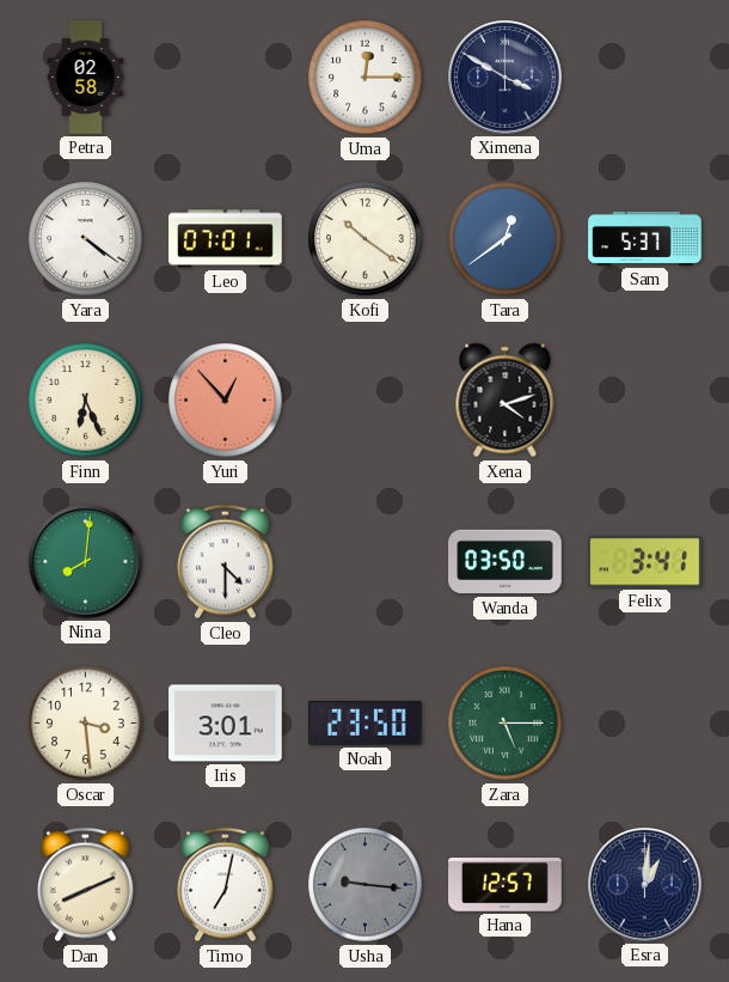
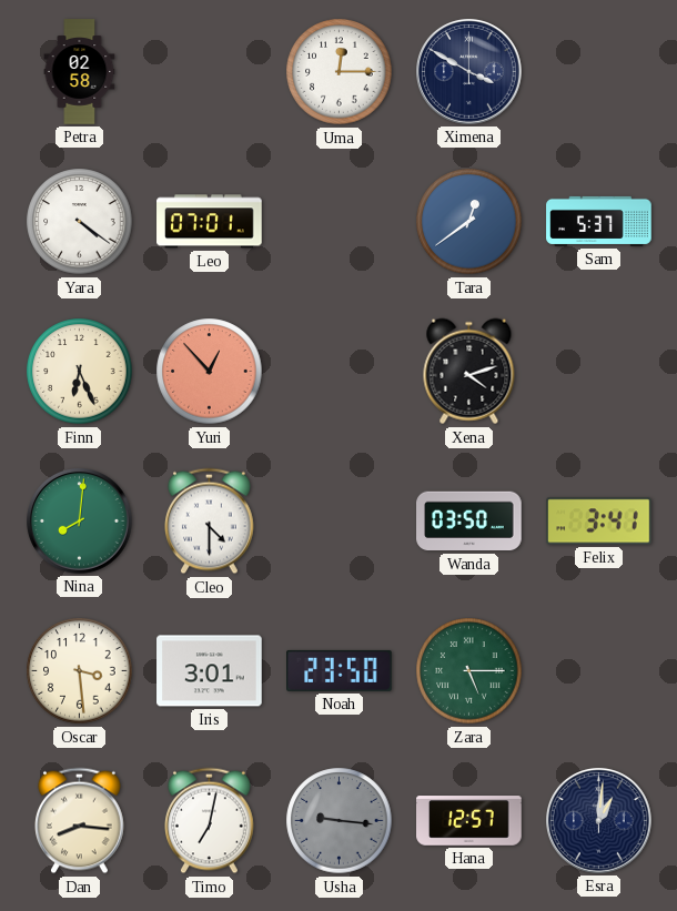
Kofi: 10:21 -> none
Dan: 8:11 -> 8:16
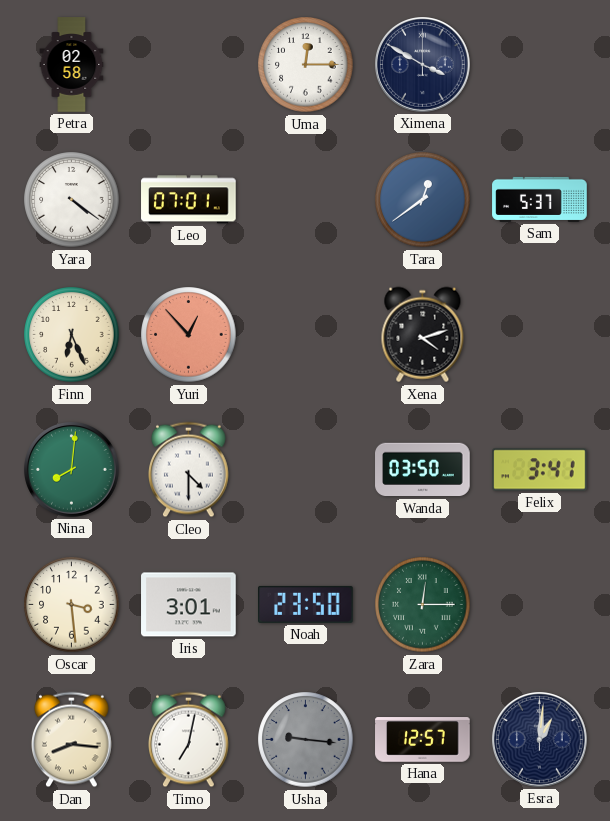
Zara: 5:15 -> 12:15
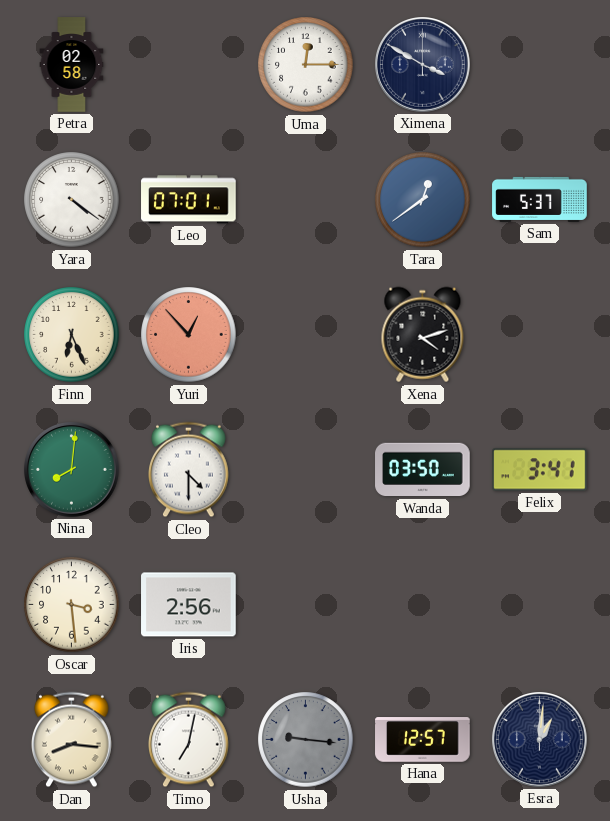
Iris: 3:01 -> 2:56
Noah: 23:50 -> none
Zara: 12:15 -> none
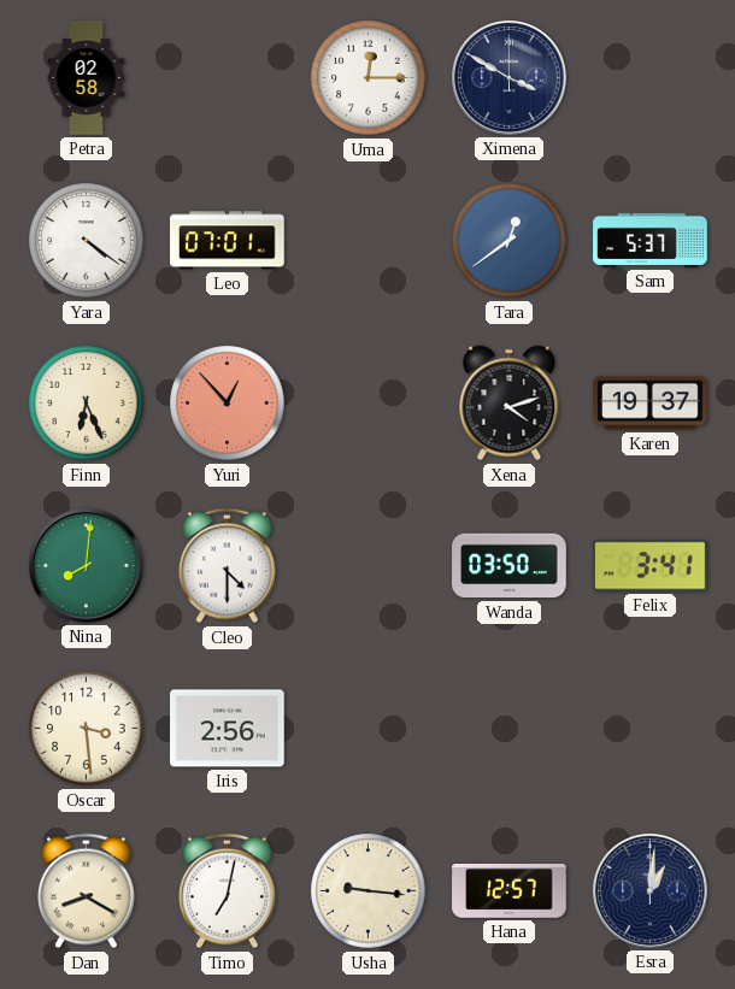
Karen: none -> 19:37
Dan: 8:16 -> 8:20
Usha dial: grey -> cream
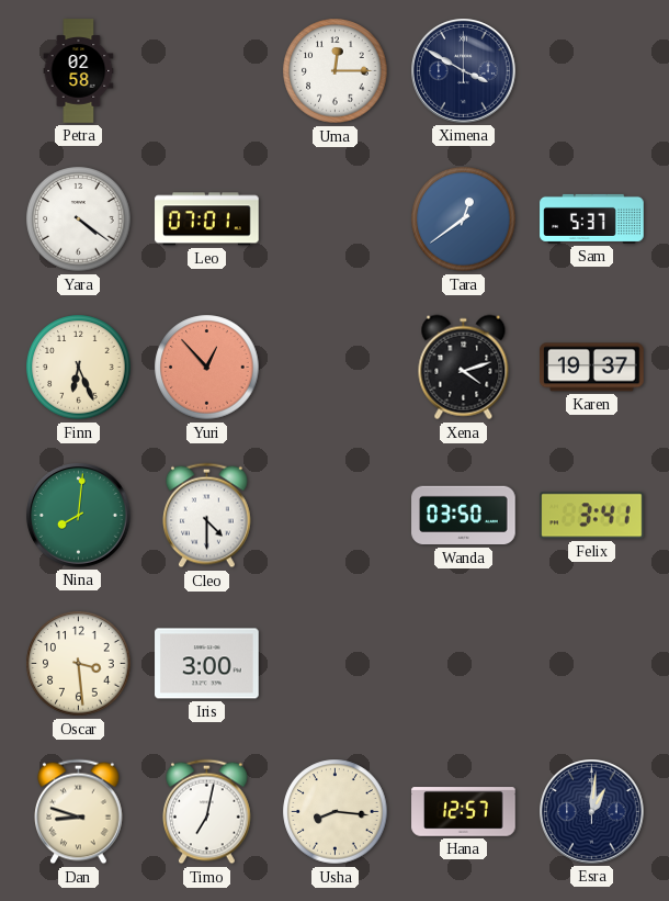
Iris: 2:56 -> 3:00
Dan: 8:20 -> 8:48
Usha: 9:16 -> 8:16
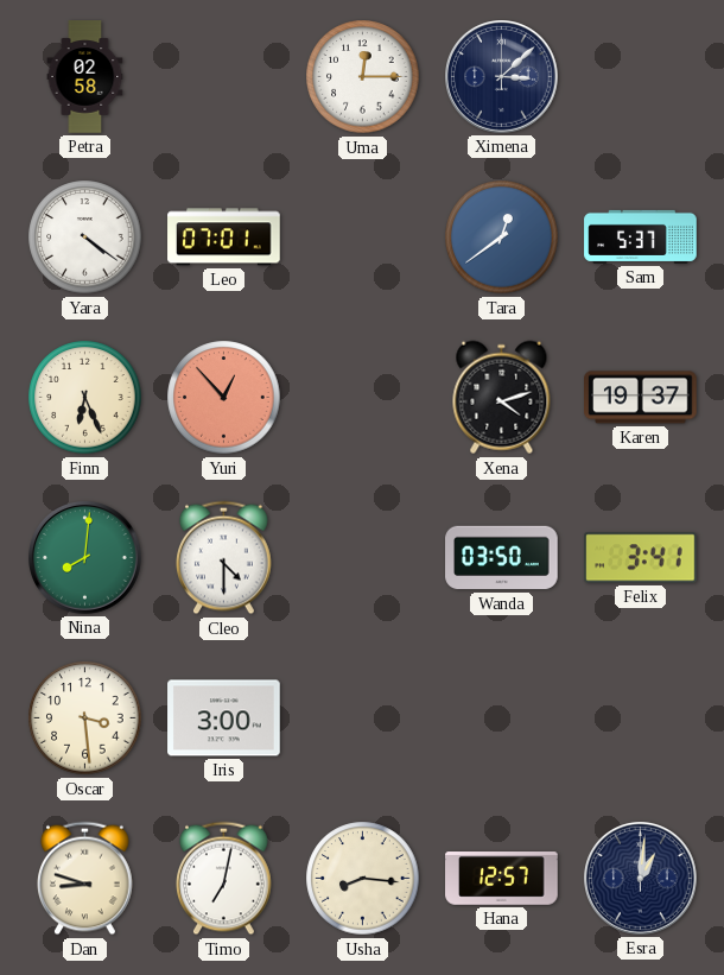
Ximena: 3:50 -> 3:08
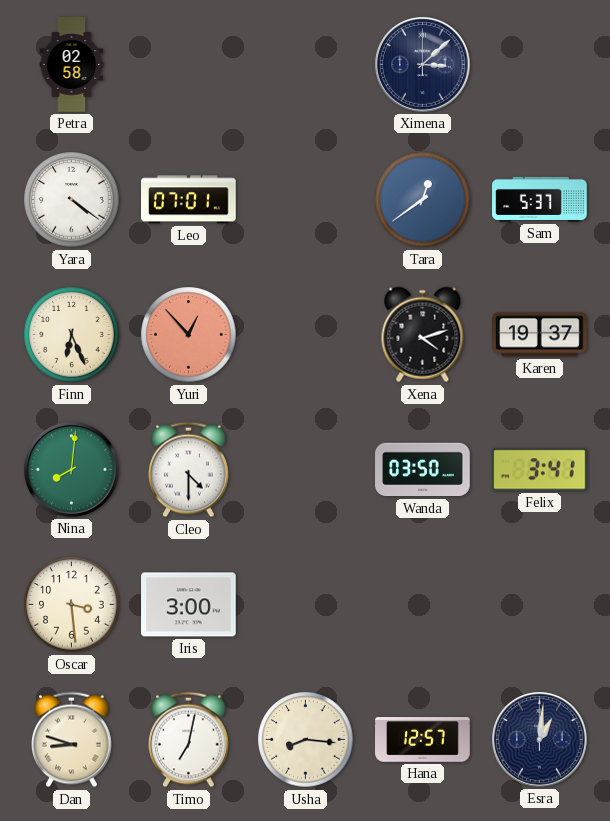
Uma: 12:15 -> none
